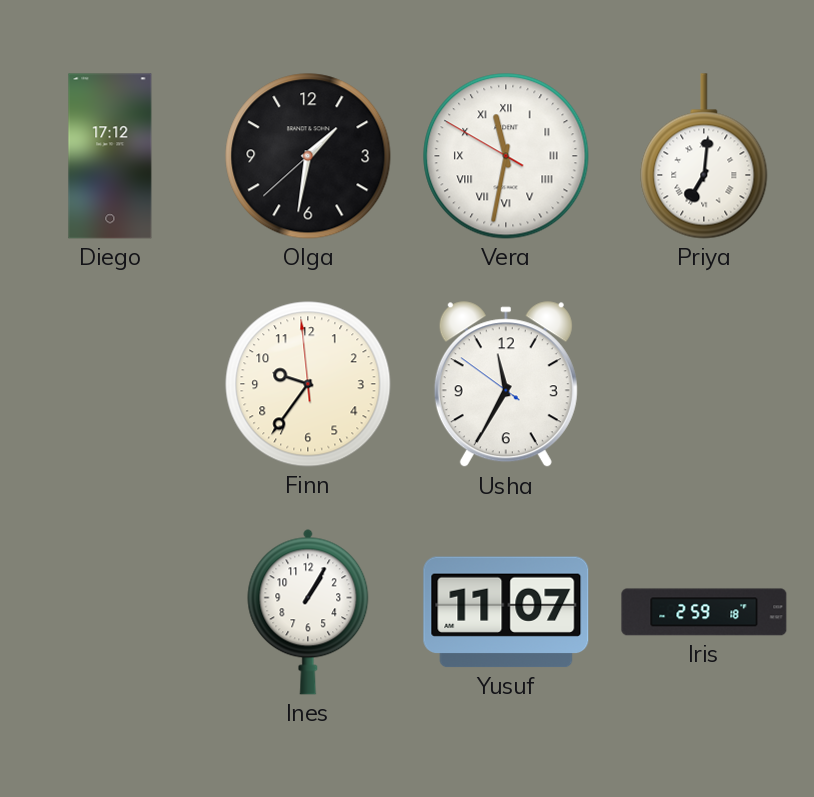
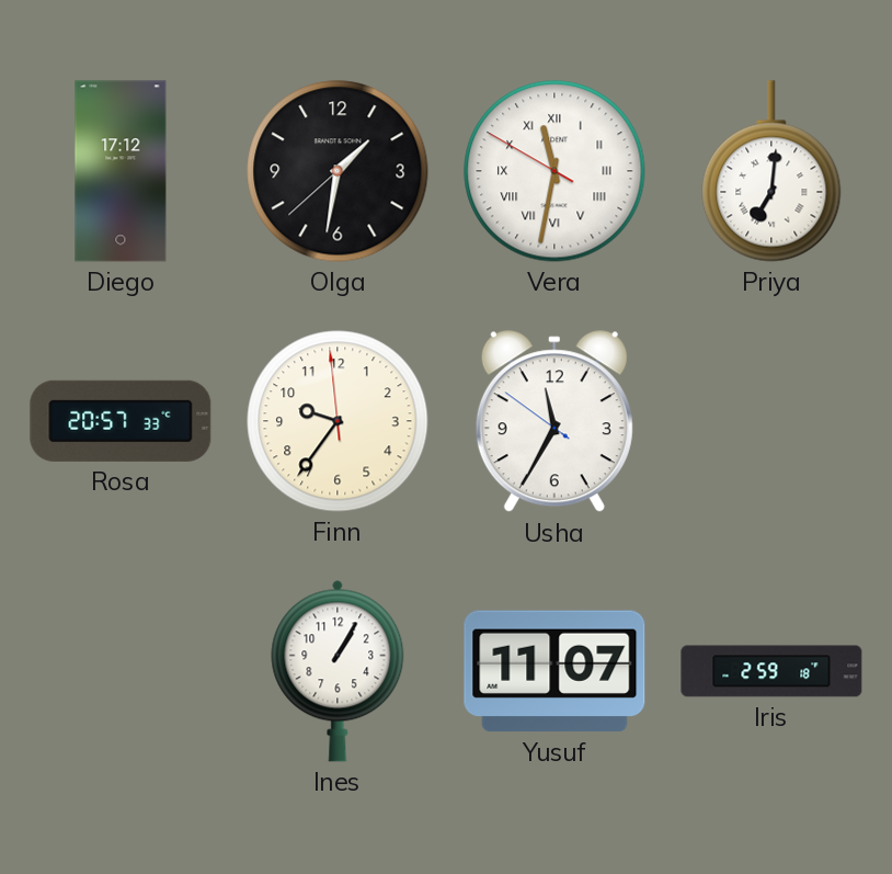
Rosa: none -> 20:57
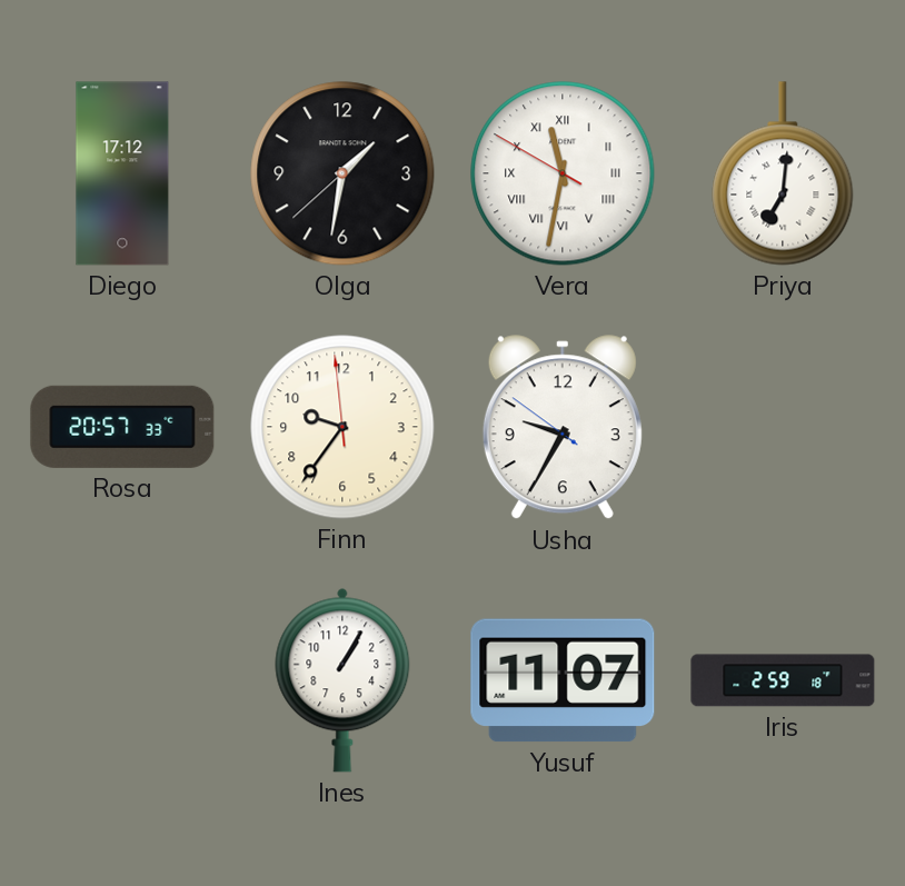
Usha: 11:34 -> 9:34
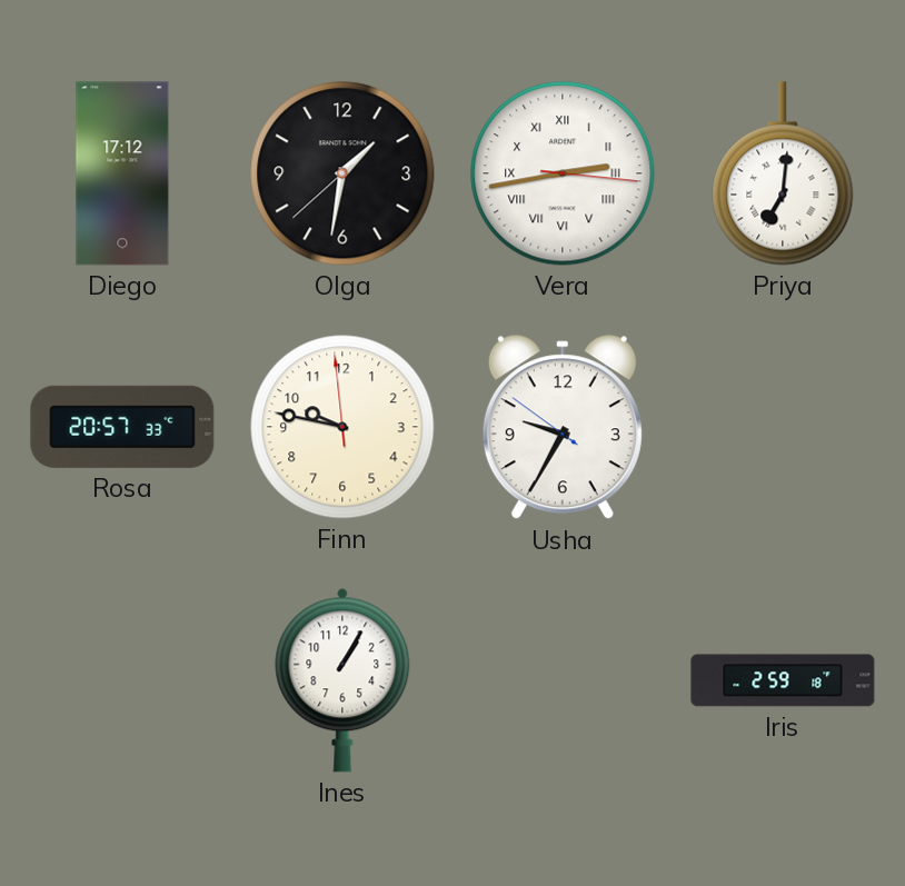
Vera: 11:31 -> 2:43
Finn: 9:35 -> 9:46
Yusuf: 11:07 -> none
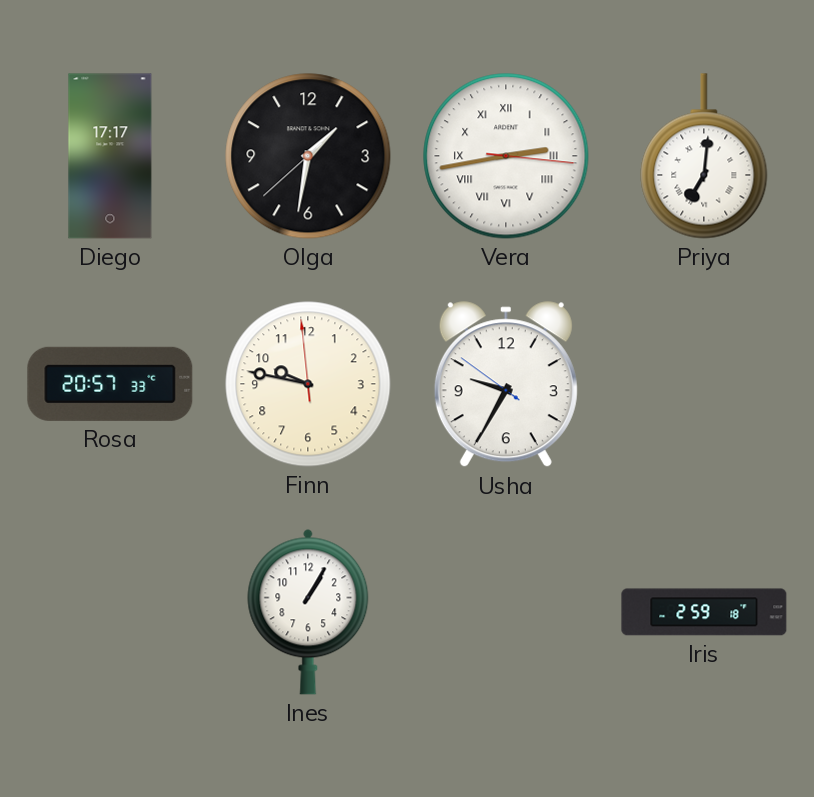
Diego: 17:12 -> 17:17
